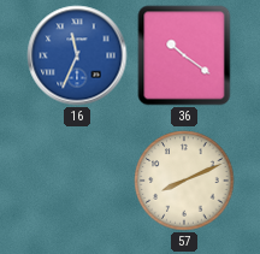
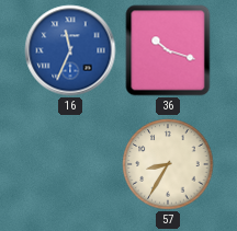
36: 10:21 -> 10:18
57: 8:11 -> 8:35
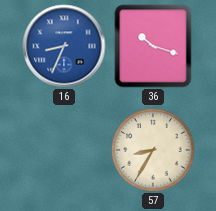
16: 11:34 -> 8:34
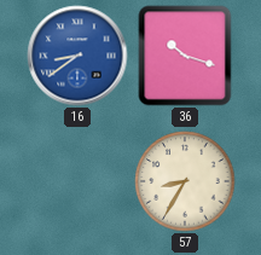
16: 8:34 -> 8:39
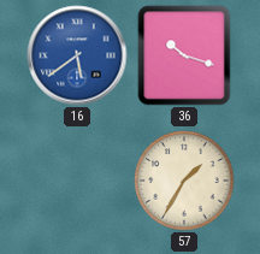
16: 8:39 -> 5:39
57: 8:35 -> 1:35
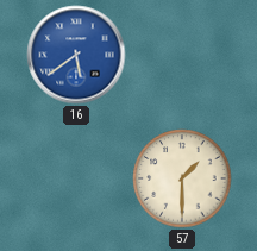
36: 10:18 -> none
57: 1:35 -> 1:30
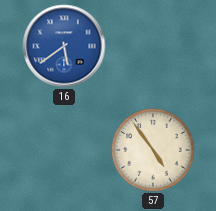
57: 1:30 -> 4:54
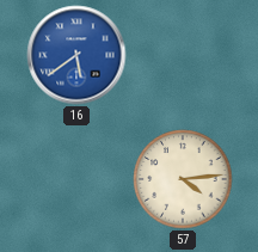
57: 4:54 -> 4:14
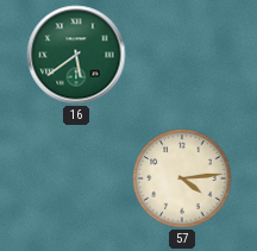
16 dial: blue -> green
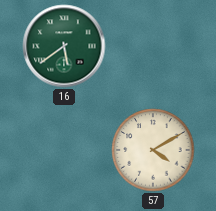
57: 4:14 -> 4:10
